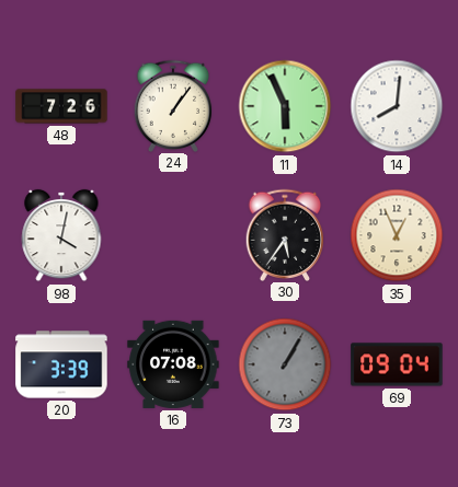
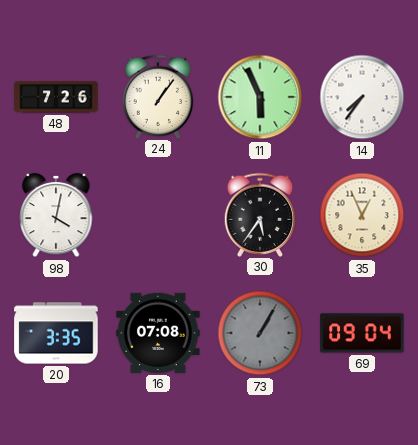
14: 8:01 -> 7:36
20: 3:39 -> 3:35
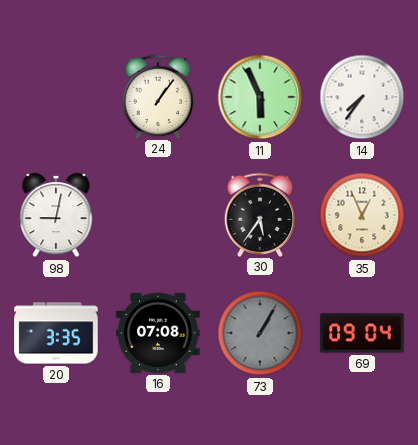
48: 7:26 -> none
98: 4:02 -> 9:02
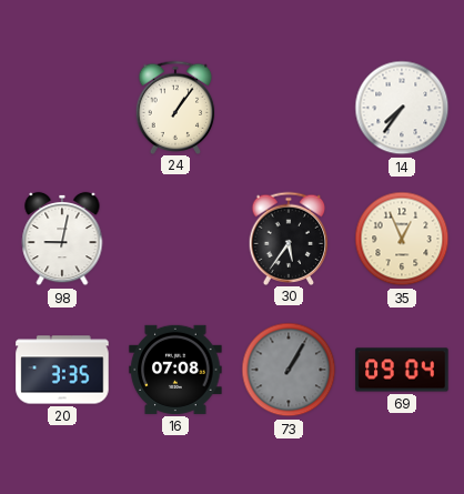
11: 5:56 -> none
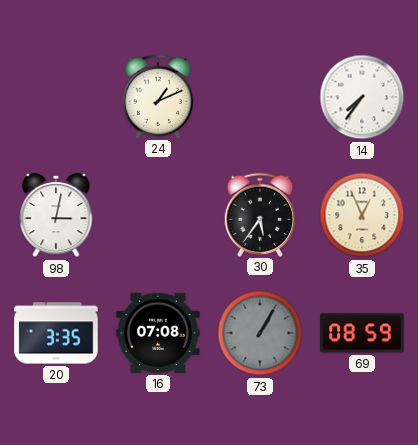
24: 1:06 -> 1:11
98: 9:02 -> 3:02
69: 09:04 -> 08:59
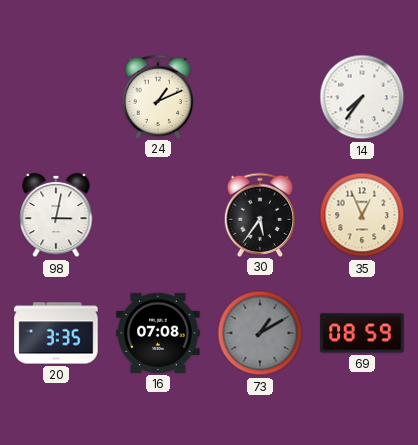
73: 1:05 -> 1:10
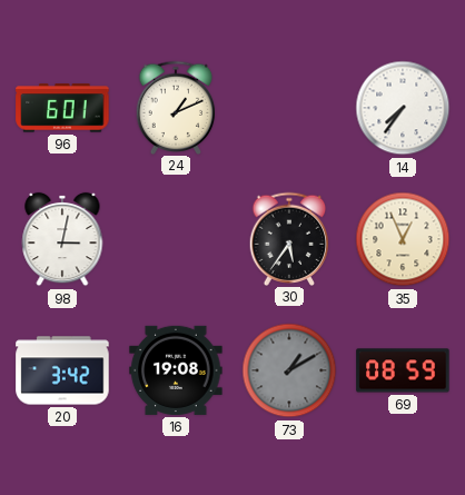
96: none -> 6:01
20: 3:35 -> 3:42
16: 07:08 -> 19:08
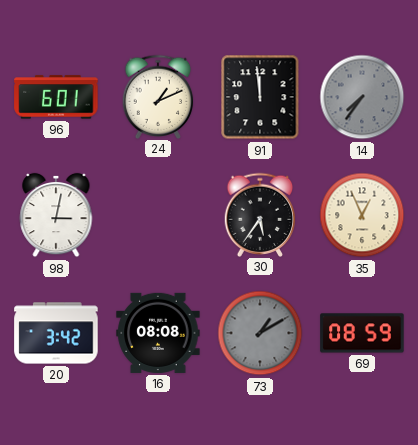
91: none -> 11:59
14 dial: white -> grey
16: 19:08 -> 08:08
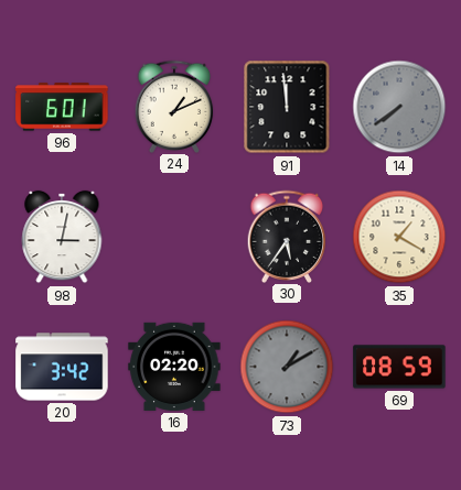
14: 7:36 -> 7:39
35: 12:56 -> 1:20
16: 08:08 -> 02:20
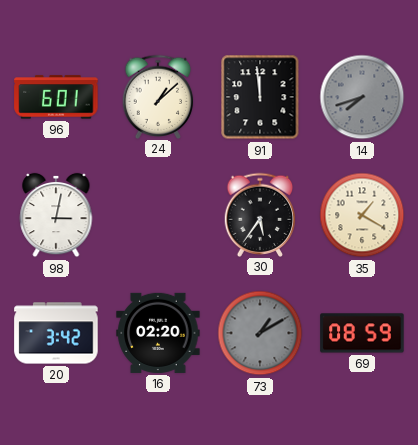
24: 1:11 -> 1:08
14: 7:39 -> 7:42
